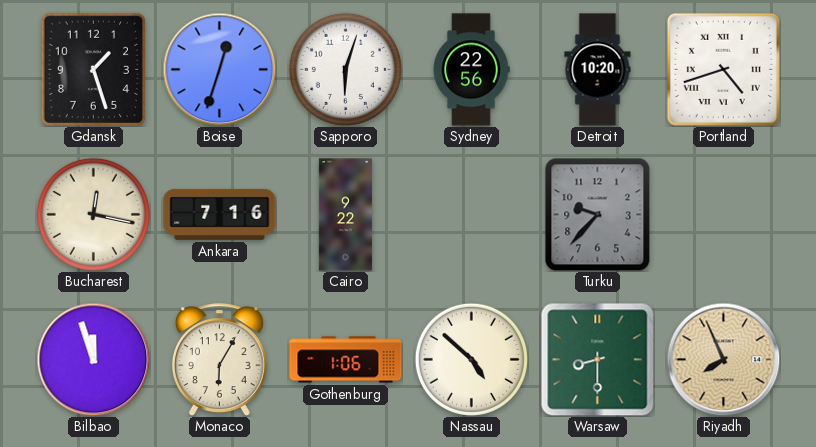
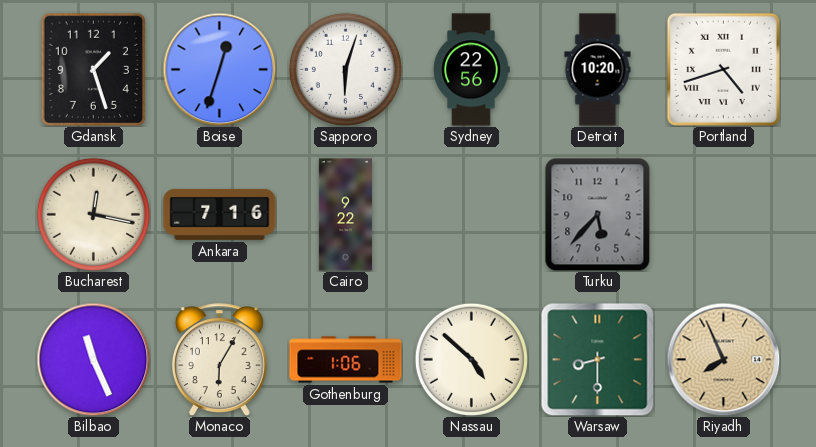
Turku: 9:37 -> 5:37
Bilbao: 11:57 -> 11:26
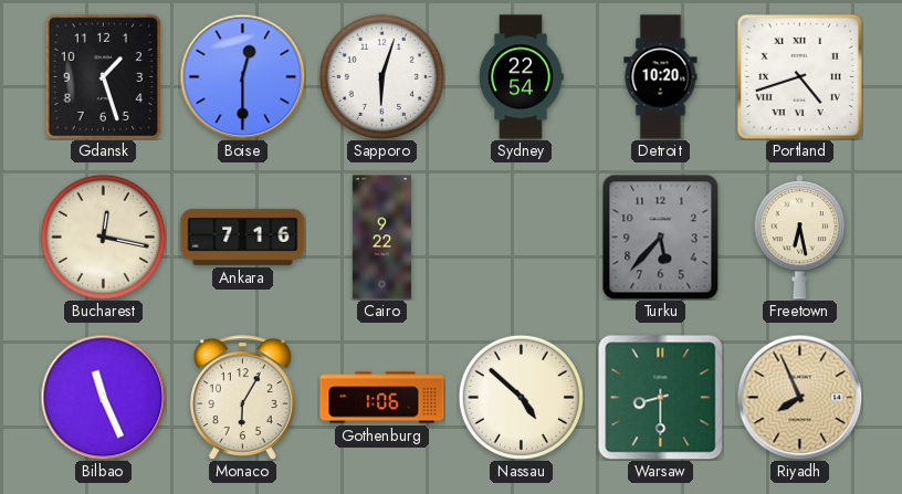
Boise: 12:33 -> 12:30
Sydney: 22:56 -> 22:54
Freetown: none -> 6:28
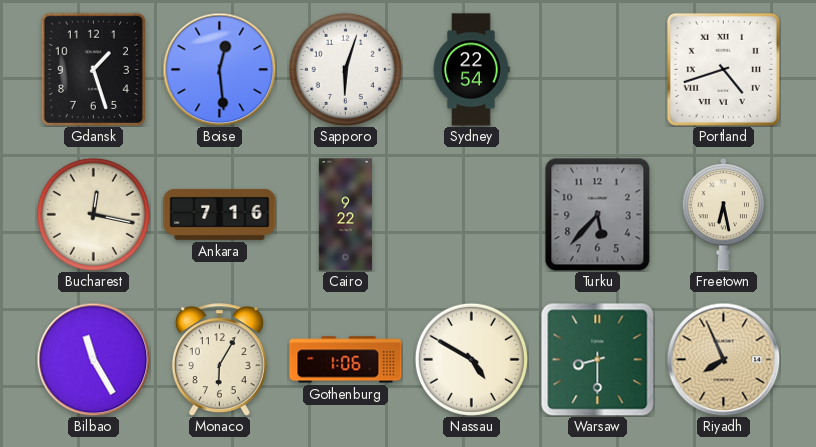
Boise: 12:30 -> 12:29
Detroit: 10:20 -> none
Bilbao: 11:26 -> 11:25
Nassau: 4:52 -> 4:50
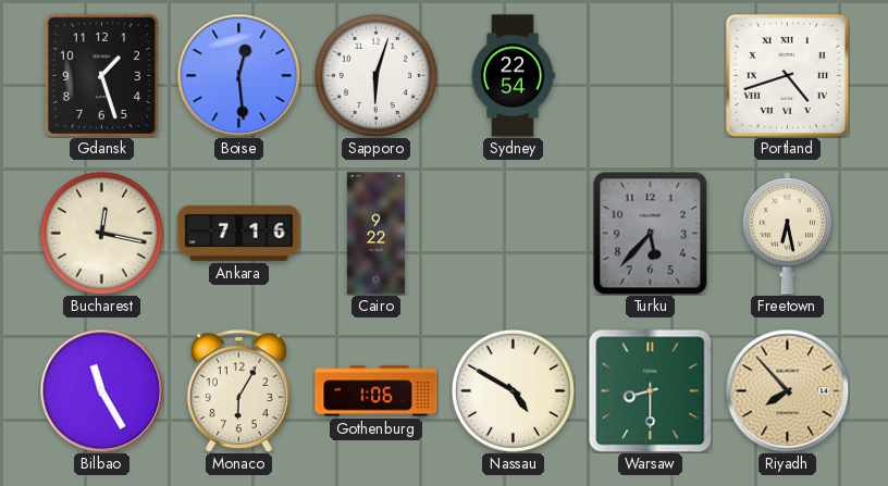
Riyadh: 7:56 -> 7:53
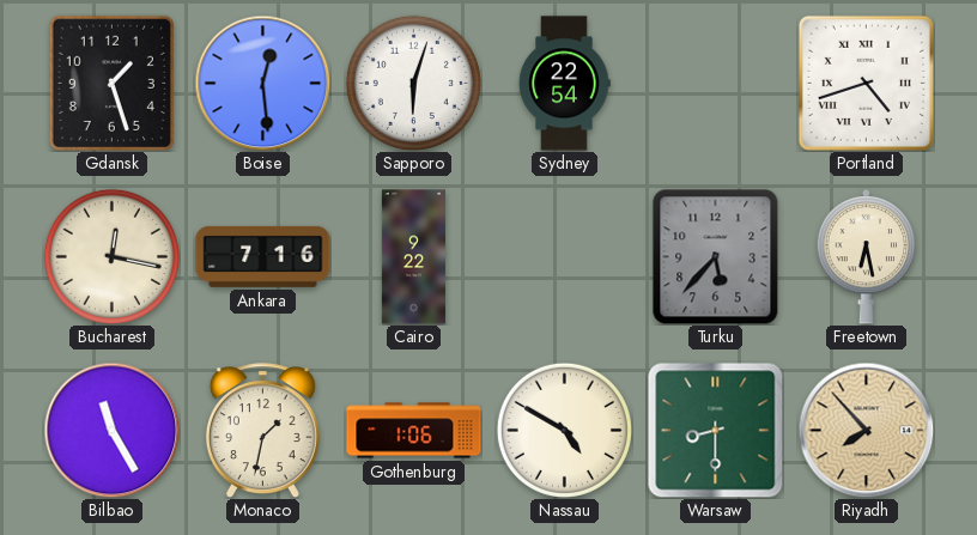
Monaco: 6:05 -> 1:32
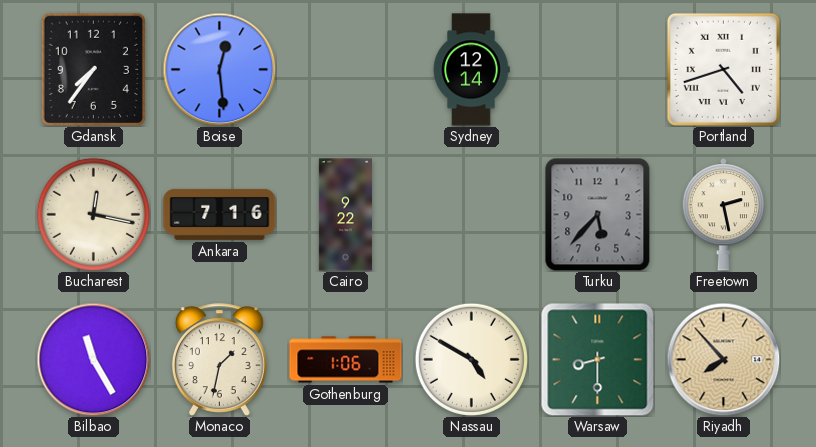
Gdansk: 1:27 -> 7:36
Sapporo: 6:03 -> none
Sydney: 22:54 -> 12:14
Freetown: 6:28 -> 2:28
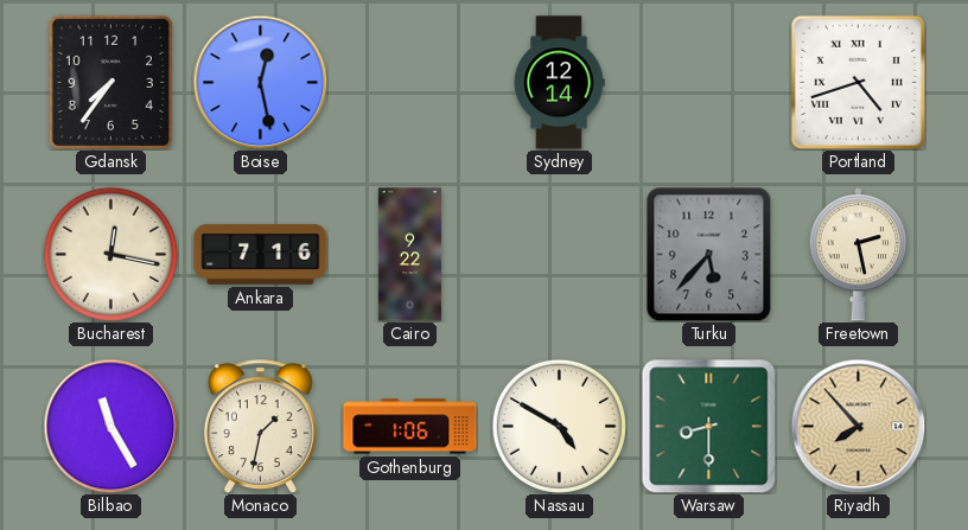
Boise: 12:29 -> 12:28
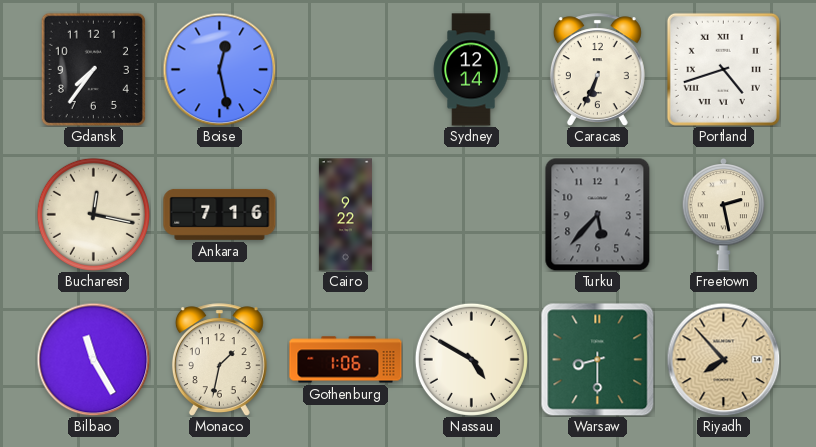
Caracas: none -> 6:34
